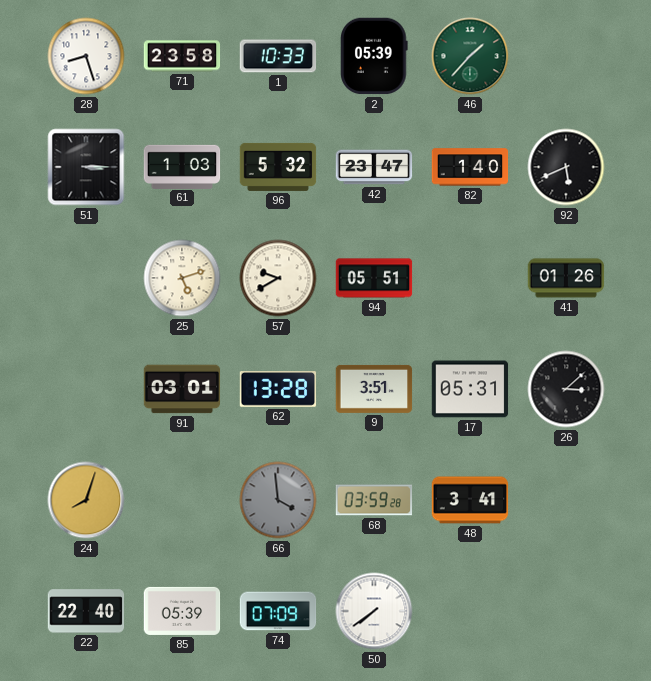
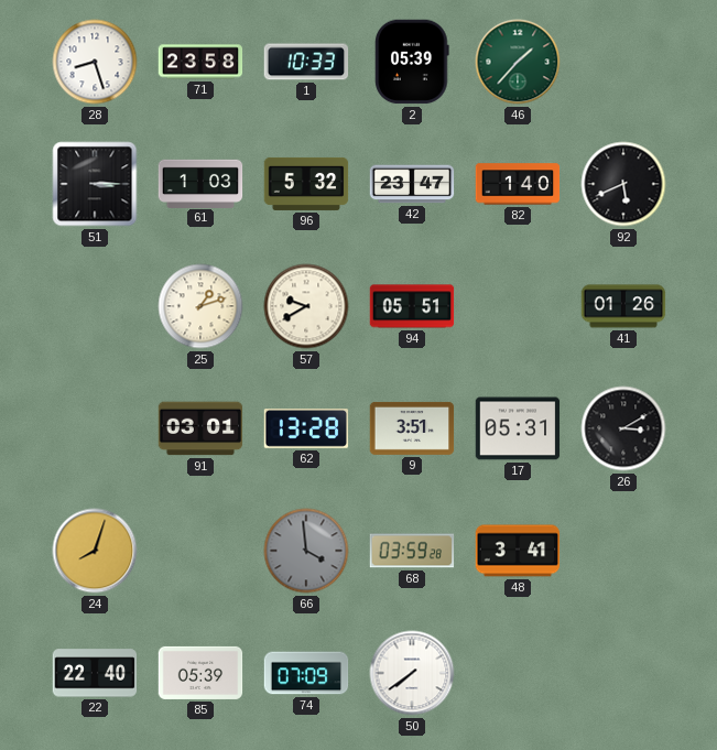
25: 5:12 -> 1:12
26: 3:08 -> 3:10
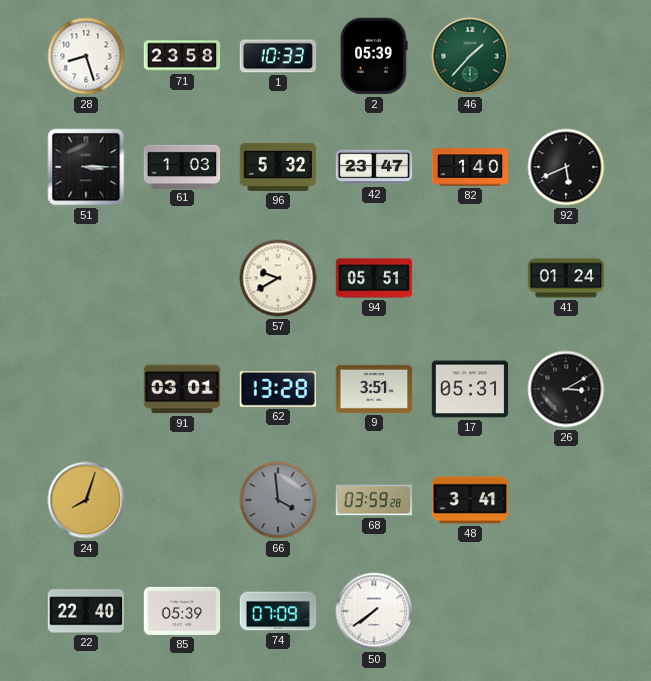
25: 1:12 -> none
41: 01:26 -> 01:24
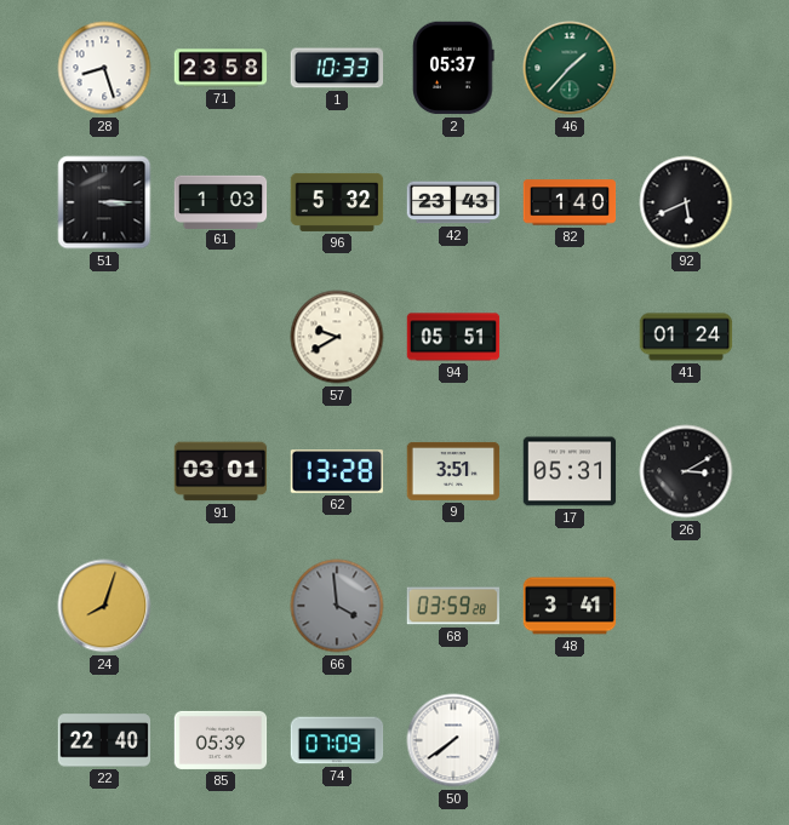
2: 05:39 -> 05:37
42: 23:47 -> 23:43
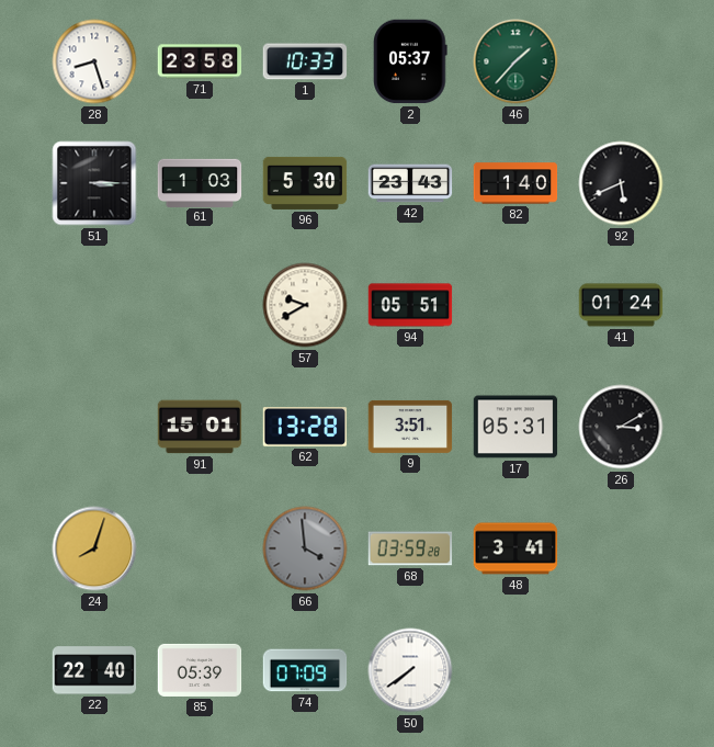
96: 5:32 -> 5:30
91: 03:01 -> 15:01
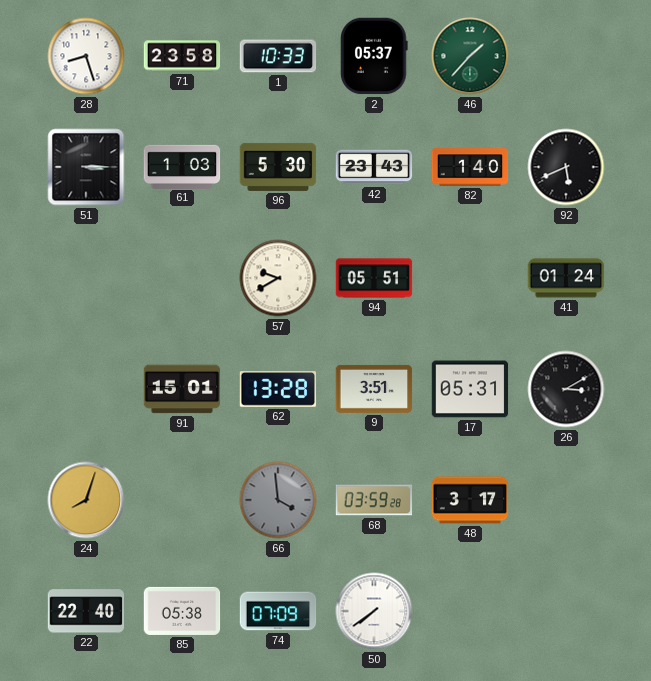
48: 3:41 -> 3:17
85: 05:39 -> 05:38
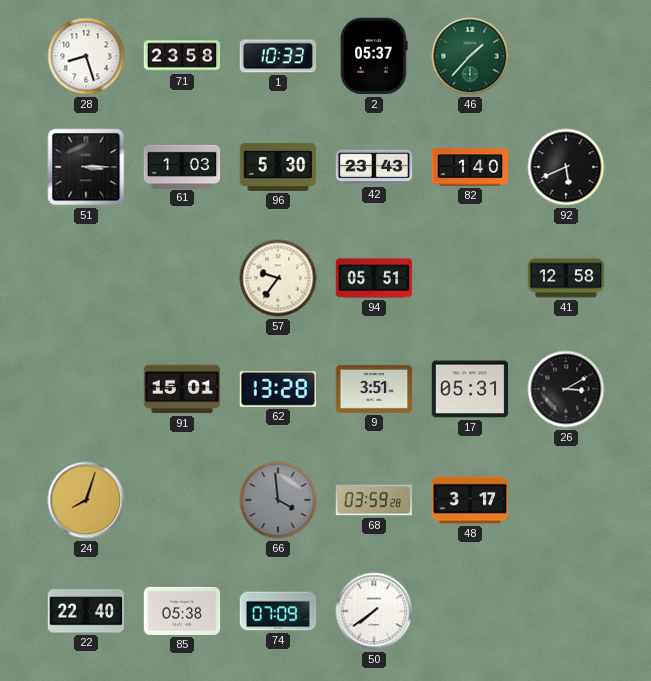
57: 9:40 -> 9:36
41: 01:24 -> 12:58
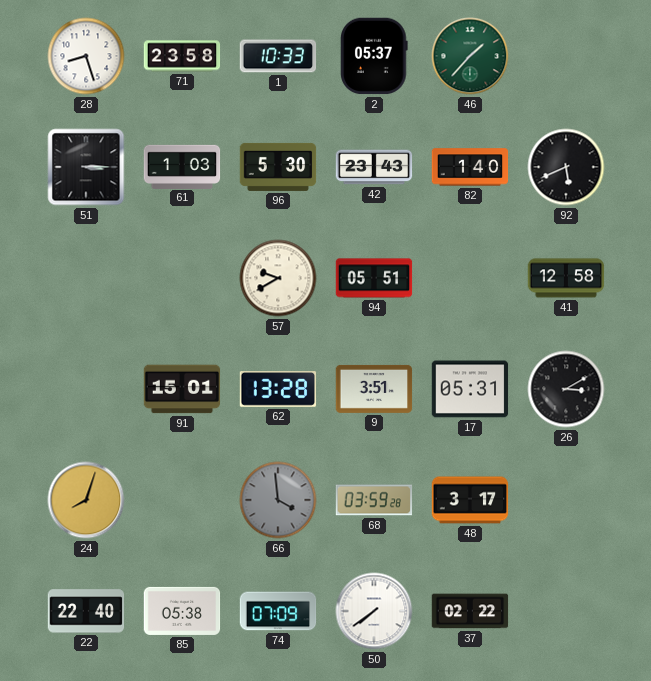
57: 9:36 -> 9:40
37: none -> 02:22
